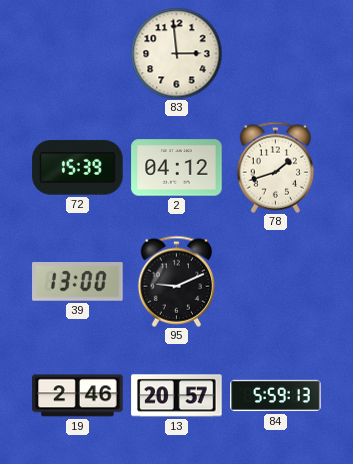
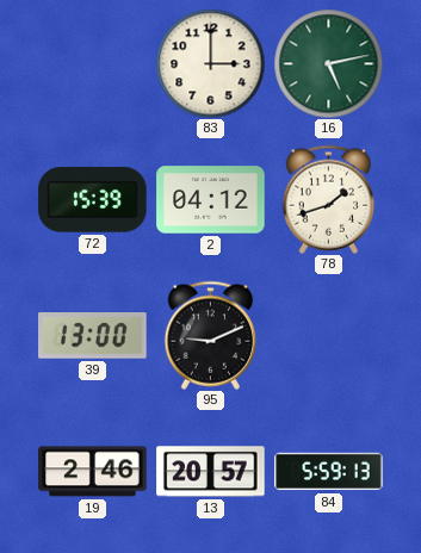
83: 2:59 -> 3:00
16: none -> 5:13
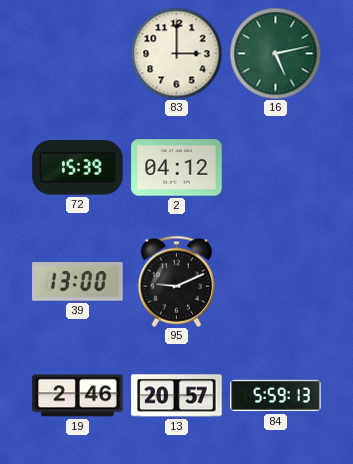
78: 1:42 -> none
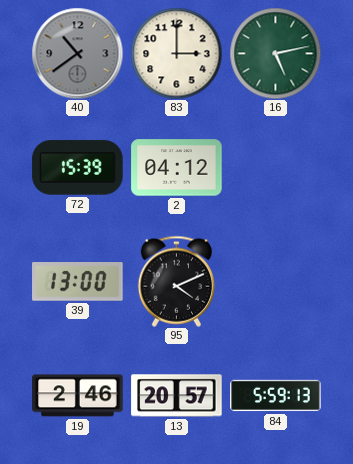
40: none -> 10:39
95: 9:11 -> 4:11
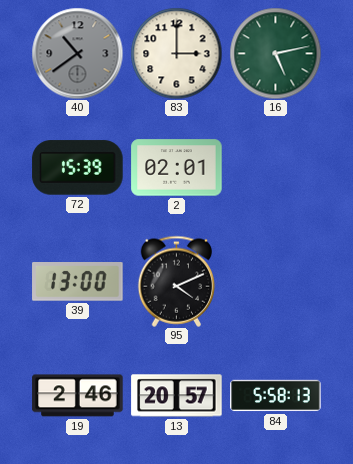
2: 04:12 -> 02:01
84: 5:59 -> 5:58
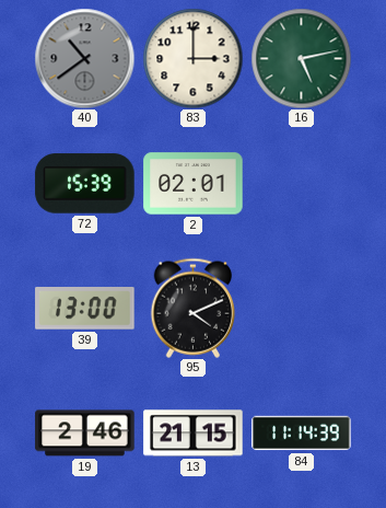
13: 20:57 -> 21:15
84: 5:58 -> 11:14
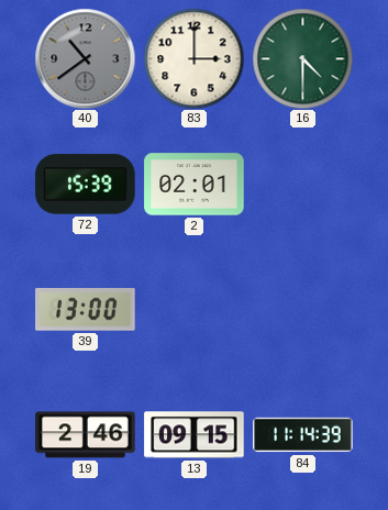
16: 5:13 -> 4:30
95: 4:11 -> none
13: 21:15 -> 09:15
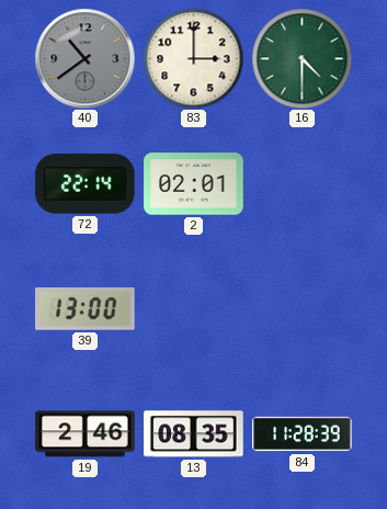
72: 15:39 -> 22:14
13: 09:15 -> 08:35
84: 11:14 -> 11:28
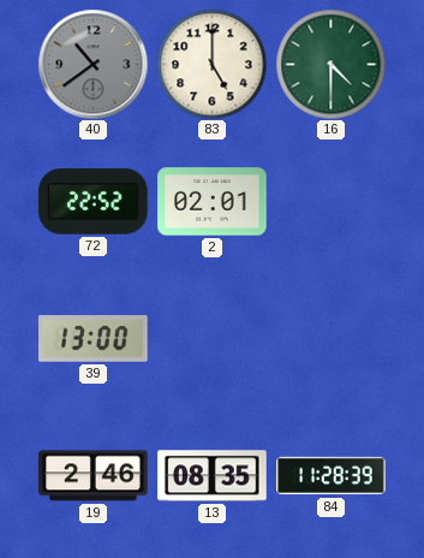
83: 3:00 -> 5:00
72: 22:14 -> 22:52
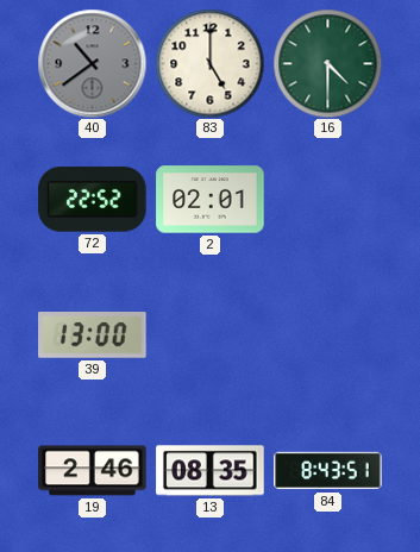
84: 11:28 -> 8:43
